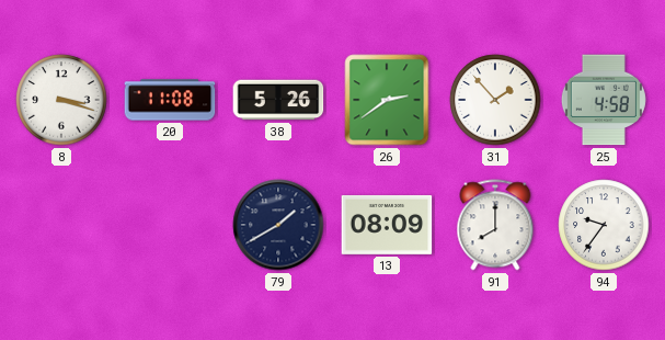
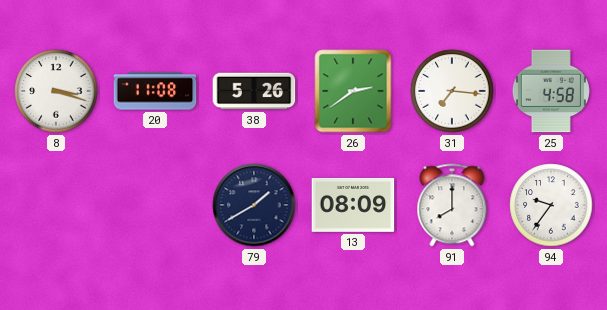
31: 1:53 -> 7:16
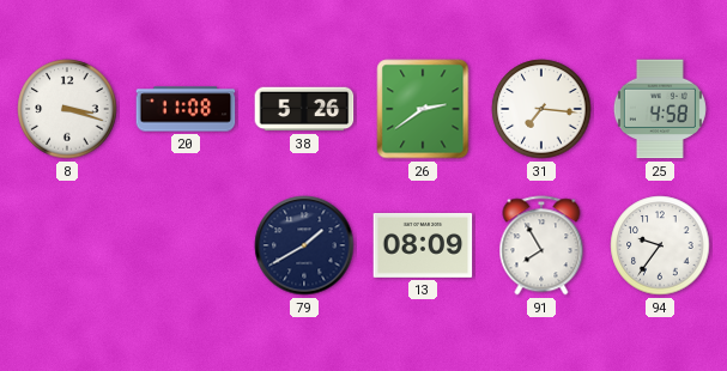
91: 8:00 -> 7:55
